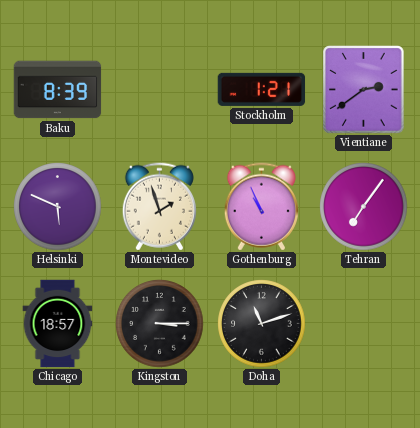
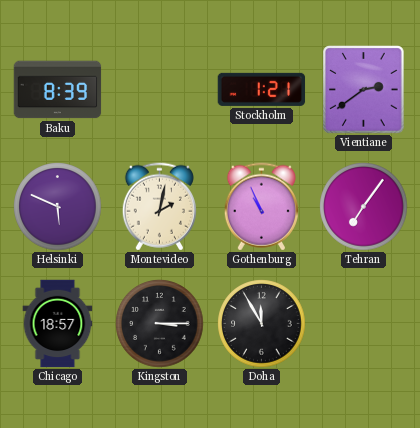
Montevideo: 1:57 -> 2:02
Doha: 11:12 -> 11:55
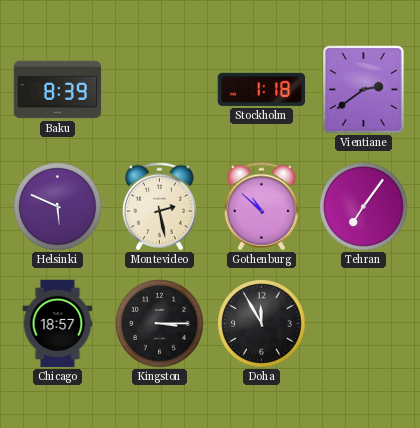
Stockholm: 1:21 -> 1:18
Montevideo: 2:02 -> 2:28
Gothenburg: 10:56 -> 10:52
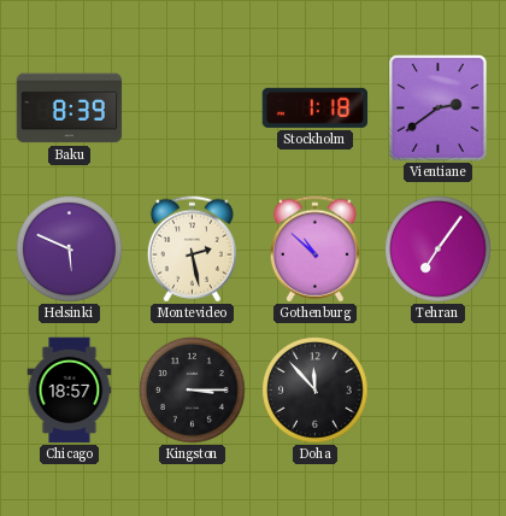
Doha: 11:55 -> 11:53
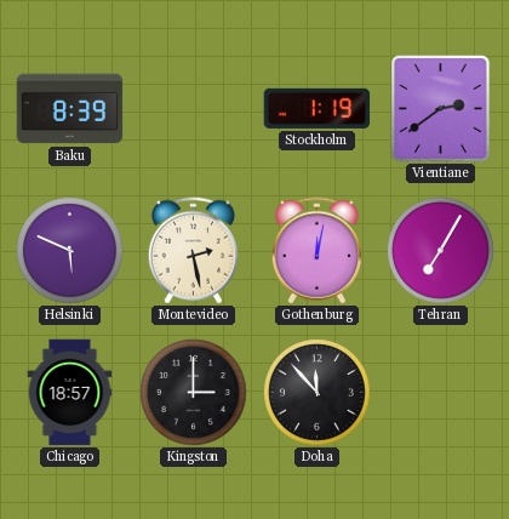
Stockholm: 1:18 -> 1:19
Gothenburg: 10:52 -> 12:02
Tehran: 7:06 -> 7:05
Kingston: 3:15 -> 3:00
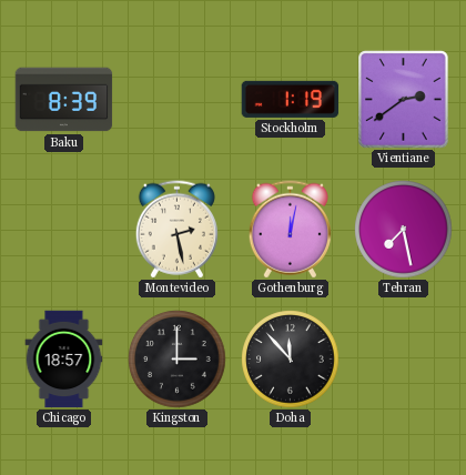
Helsinki: 5:49 -> none
Tehran: 7:05 -> 7:28
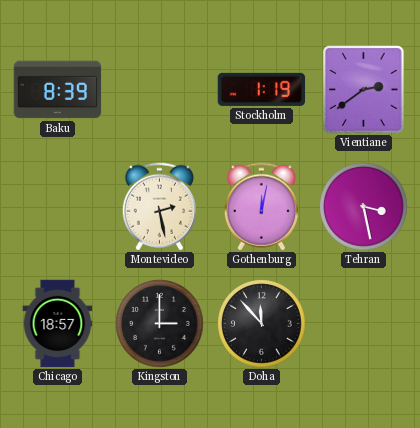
Tehran: 7:28 -> 3:28
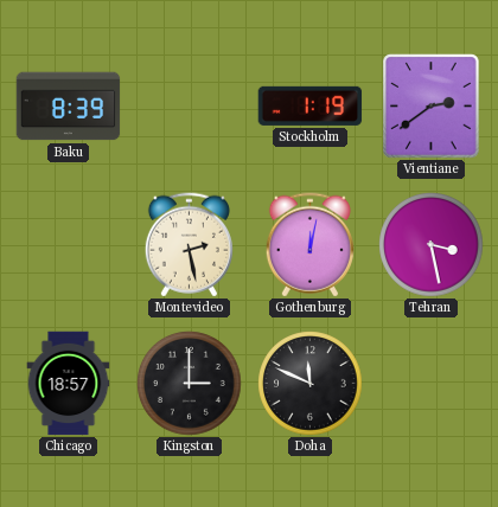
Doha: 11:53 -> 11:49
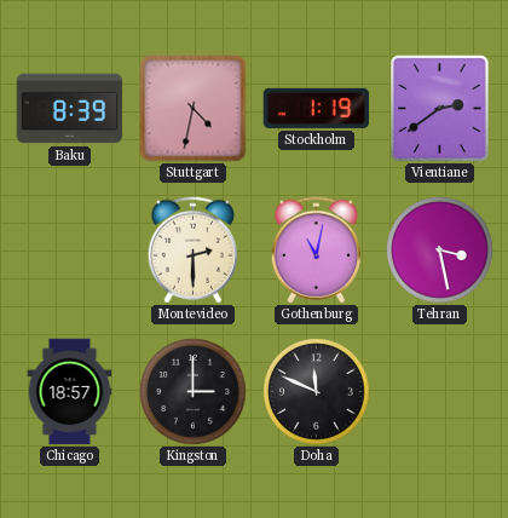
Stuttgart: none -> 4:32
Montevideo: 2:28 -> 2:30
Gothenburg: 12:02 -> 11:02
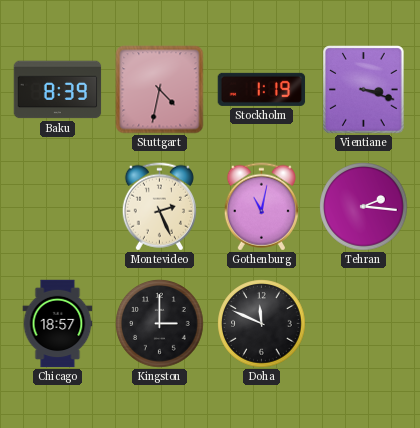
Vientiane: 2:39 -> 3:18
Montevideo: 2:30 -> 2:26
Tehran: 3:28 -> 2:16
